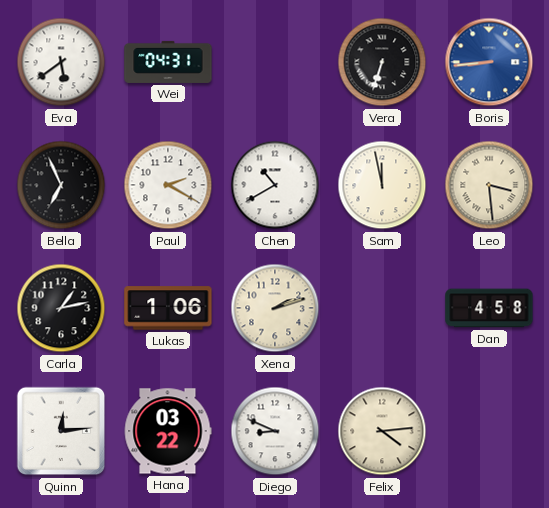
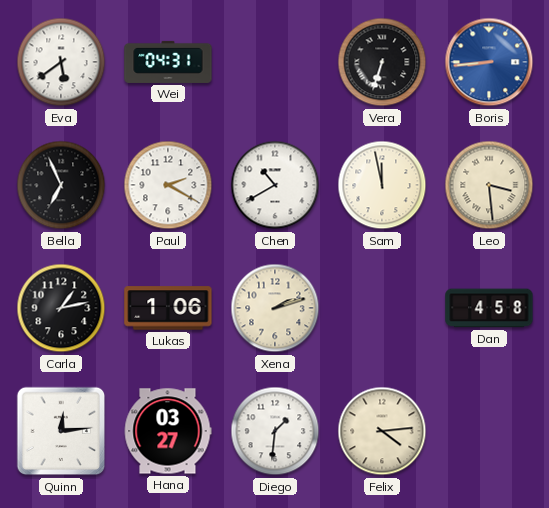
Hana: 03:22 -> 03:27
Diego: 8:49 -> 1:31
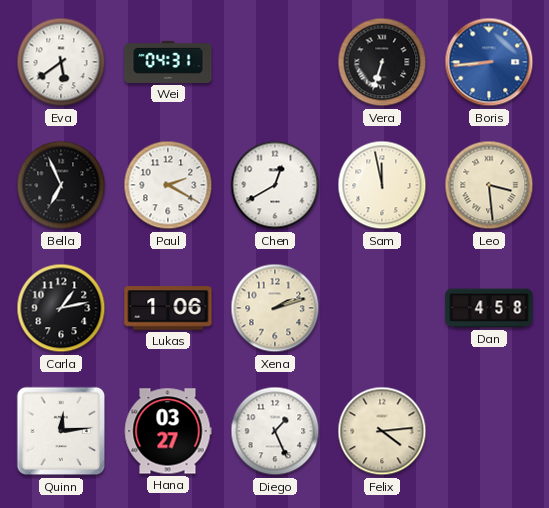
Chen: 10:40 -> 12:40
Diego: 1:31 -> 1:26
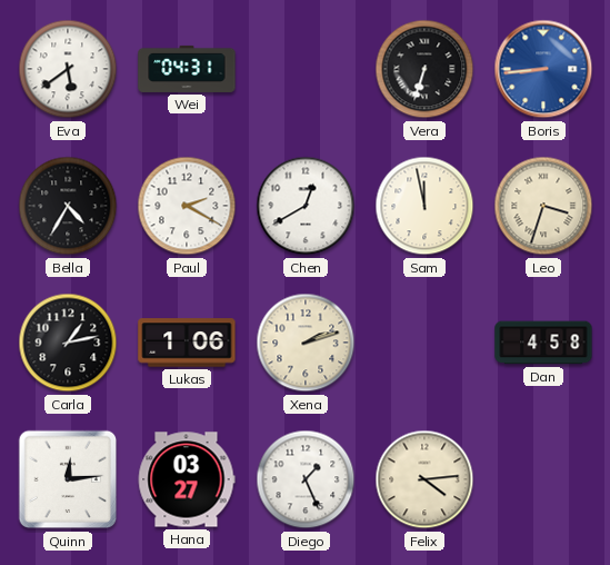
Bella: 6:56 -> 4:35
Leo: 3:29 -> 3:33
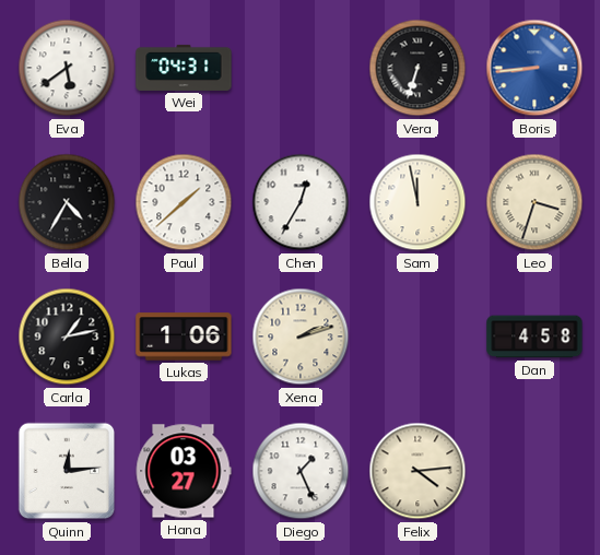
Paul: 2:20 -> 1:38
Chen: 12:40 -> 12:35
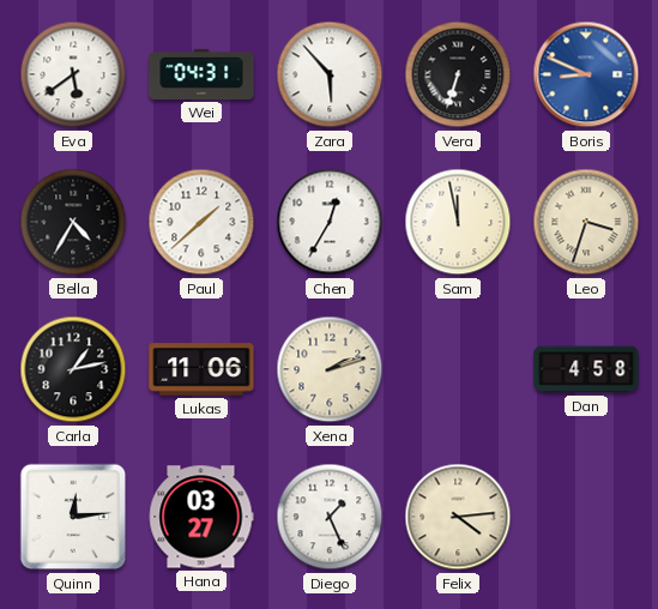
Zara: none -> 5:53
Boris: 8:44 -> 8:49
Lukas: 1:06 -> 11:06
